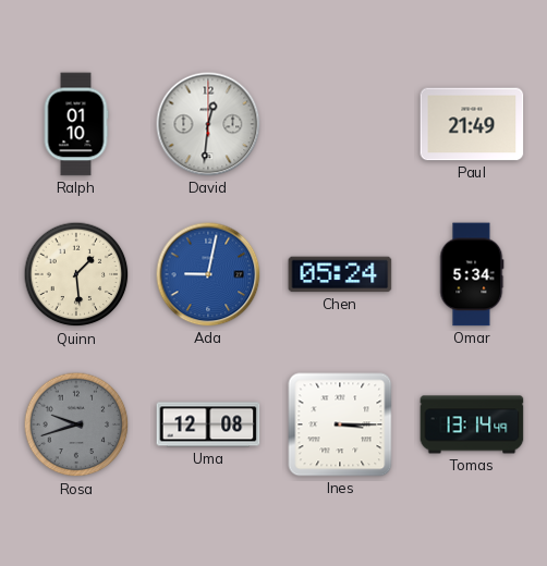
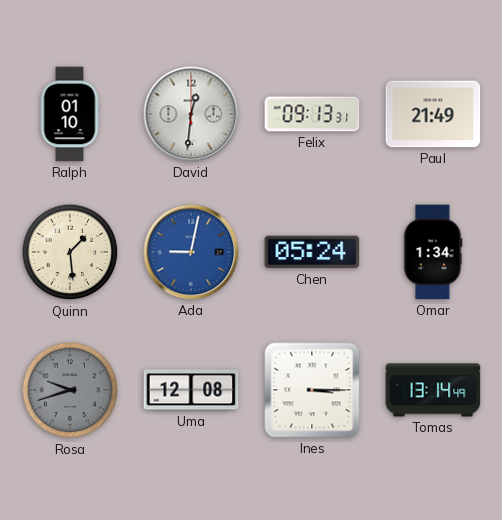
Felix: none -> 09:13
Omar: 5:34 -> 1:34
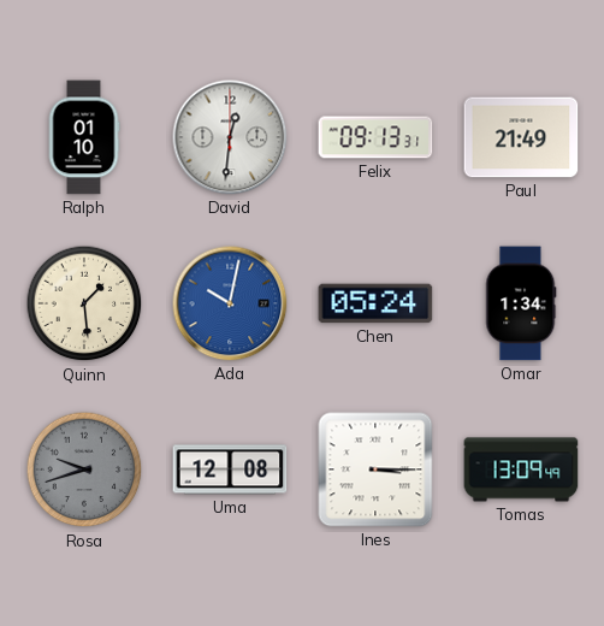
Ada: 9:02 -> 10:02
Tomas: 13:14 -> 13:09
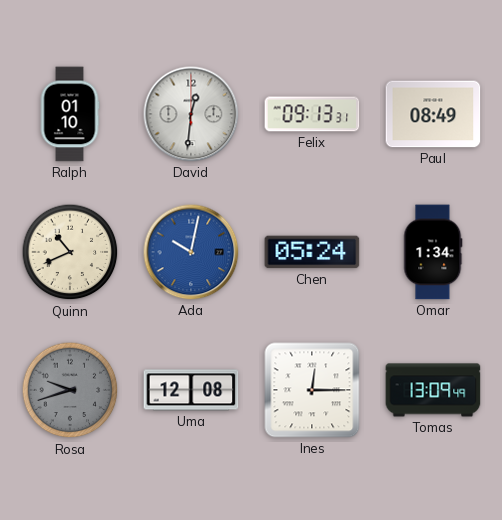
Paul: 21:49 -> 08:49
Quinn: 1:29 -> 10:41
Ines: 3:15 -> 12:15
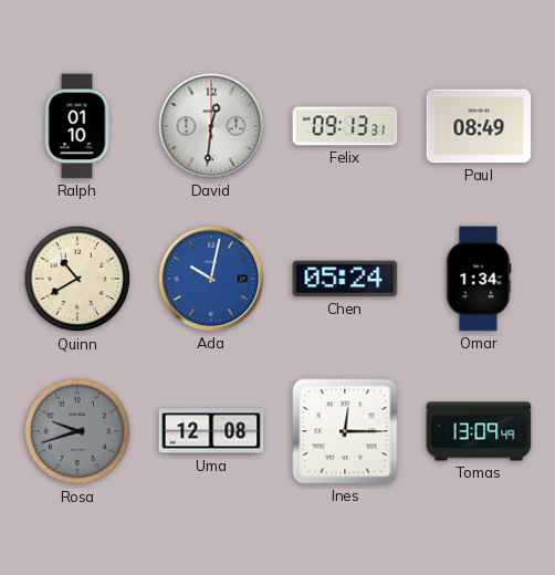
Quinn: 10:41 -> 10:40
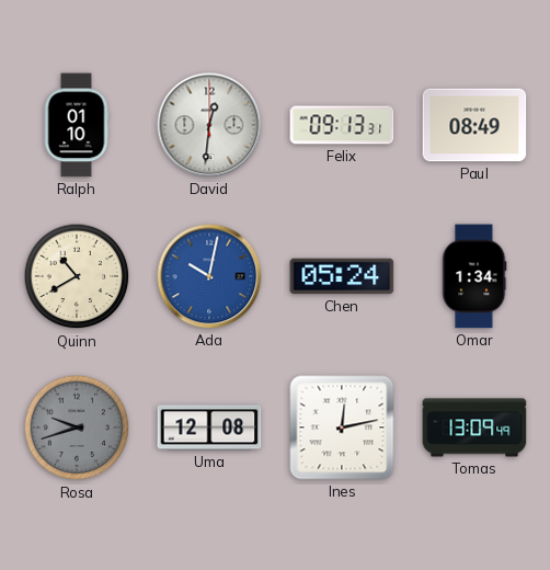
Ines: 12:15 -> 12:13
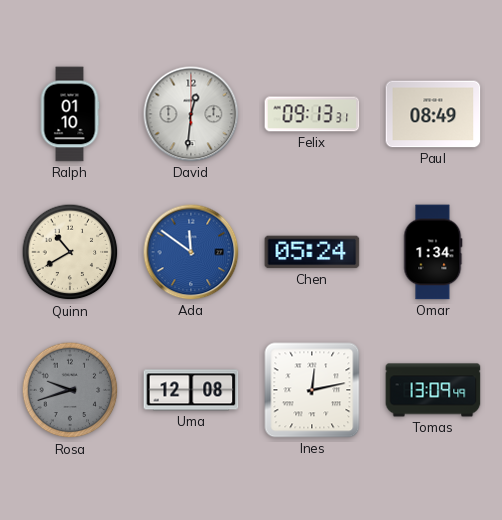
Ada: 10:02 -> 11:51
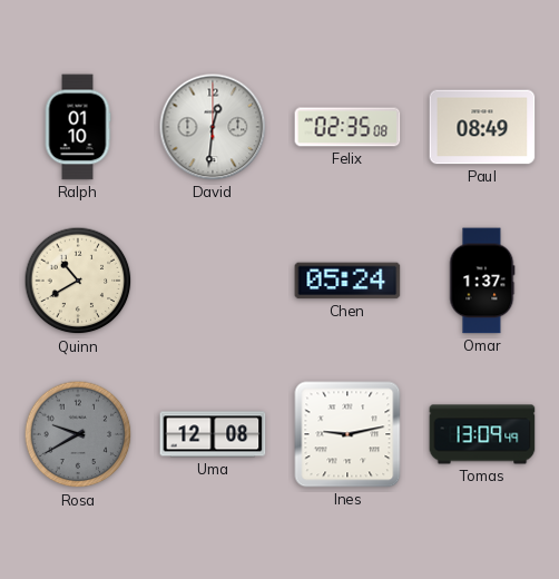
Felix: 09:13 -> 02:35
Ada: 11:51 -> none
Omar: 1:34 -> 1:37
Rosa: 9:42 -> 9:40
Ines: 12:13 -> 9:13
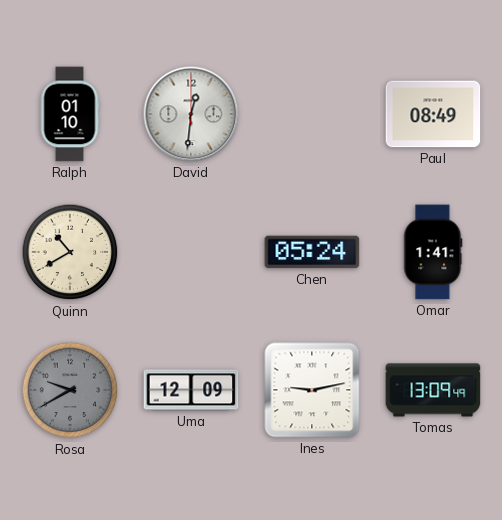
Felix: 02:35 -> none
Omar: 1:37 -> 1:41
Uma: 12:08 -> 12:09
